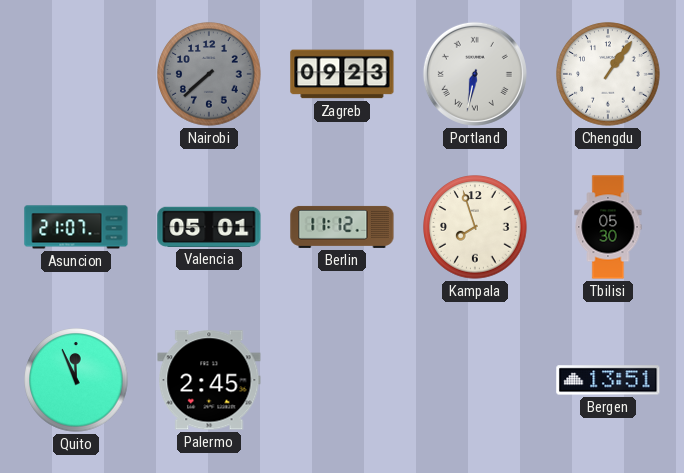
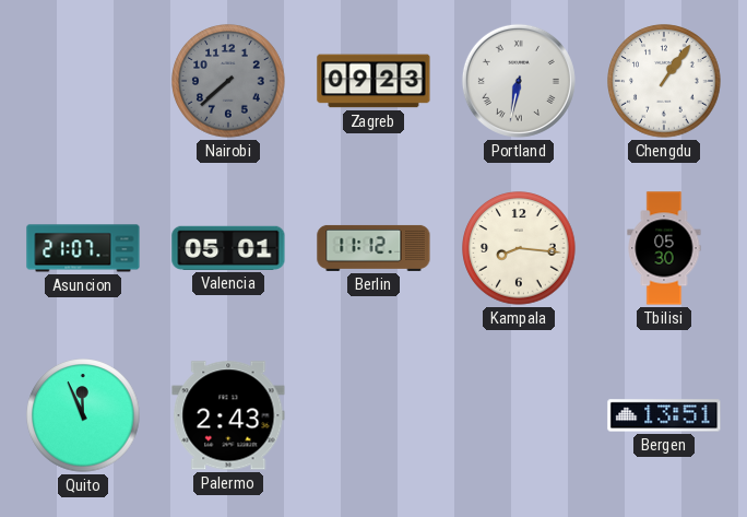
Kampala: 7:57 -> 8:16
Palermo: 2:45 -> 2:43
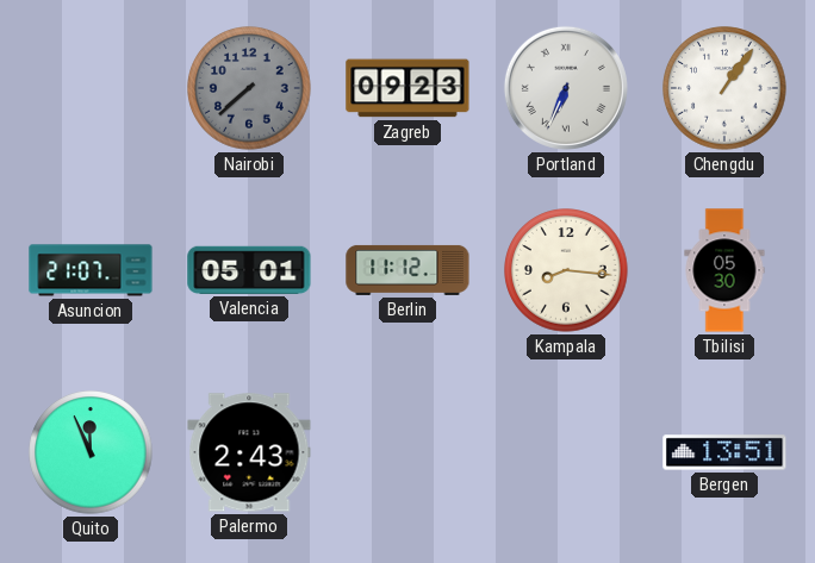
Portland: 6:32 -> 6:34
